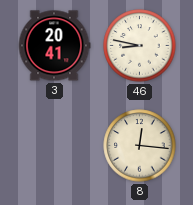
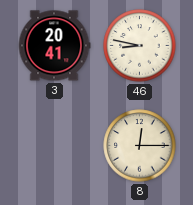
8: 12:16 -> 12:15
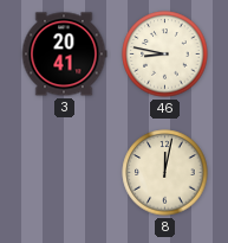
8: 12:15 -> 12:02
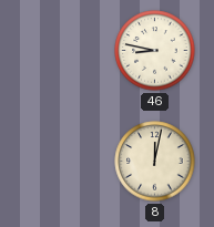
3: 20:41 -> none
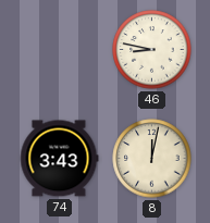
74: none -> 3:43
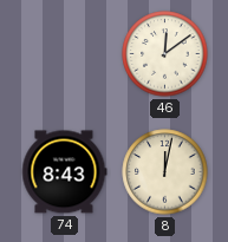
46: 8:47 -> 12:09
74: 3:43 -> 8:43
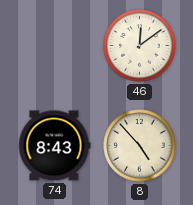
8: 12:02 -> 4:53
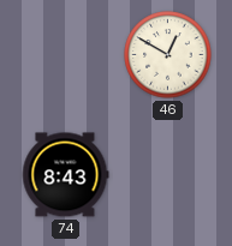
46: 12:09 -> 12:50
8: 4:53 -> none
